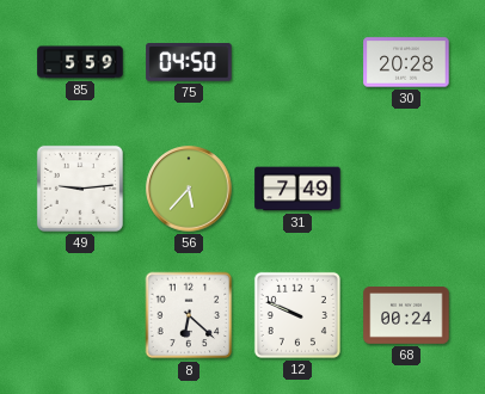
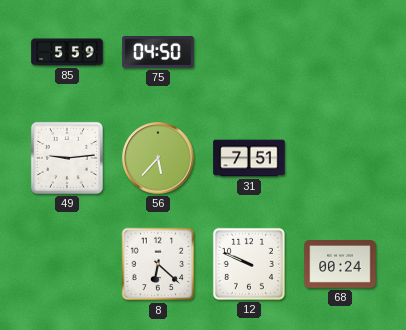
30: 20:28 -> none
31: 7:49 -> 7:51
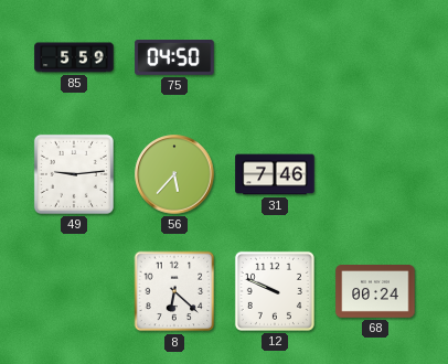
31: 7:51 -> 7:46
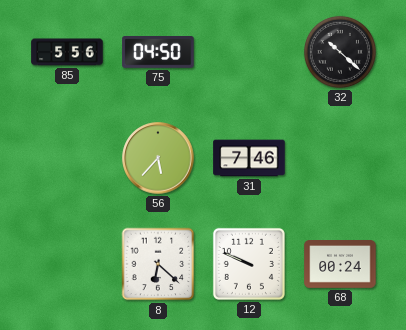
85: 5:59 -> 5:56
32: none -> 10:22
49: 9:14 -> none
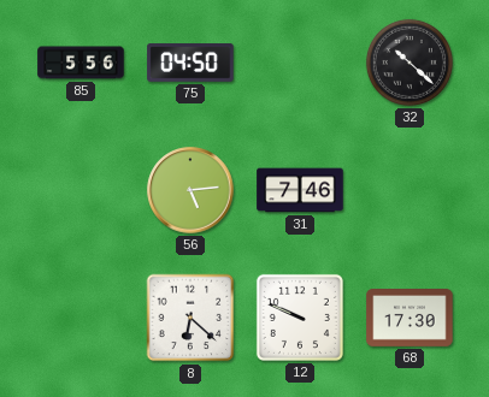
56: 5:37 -> 5:14
68: 00:24 -> 17:30
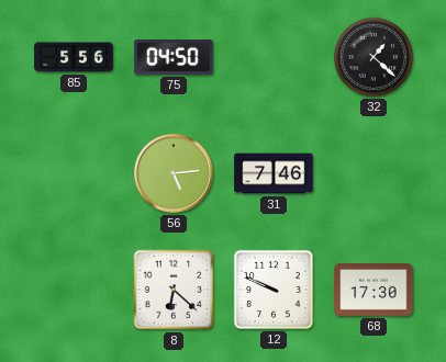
32: 10:22 -> 1:22
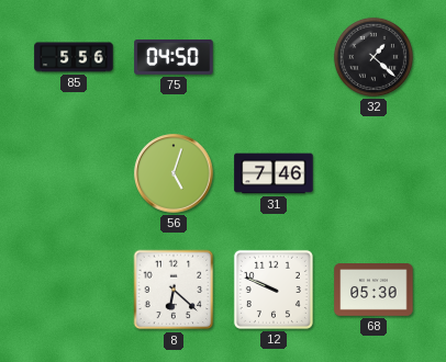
56: 5:14 -> 5:03
68: 17:30 -> 05:30
